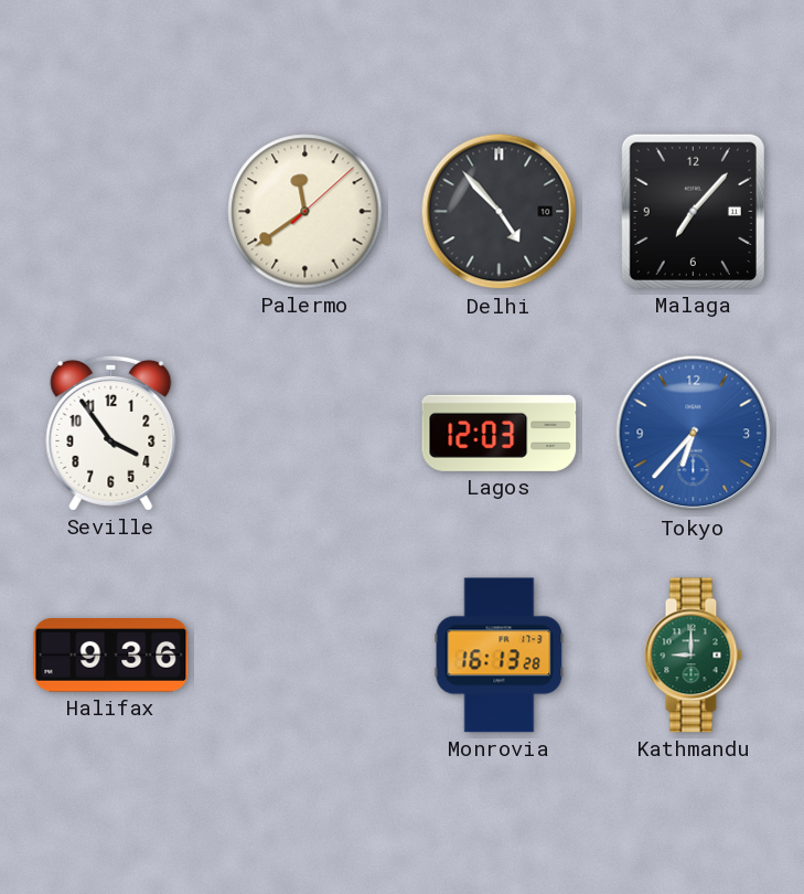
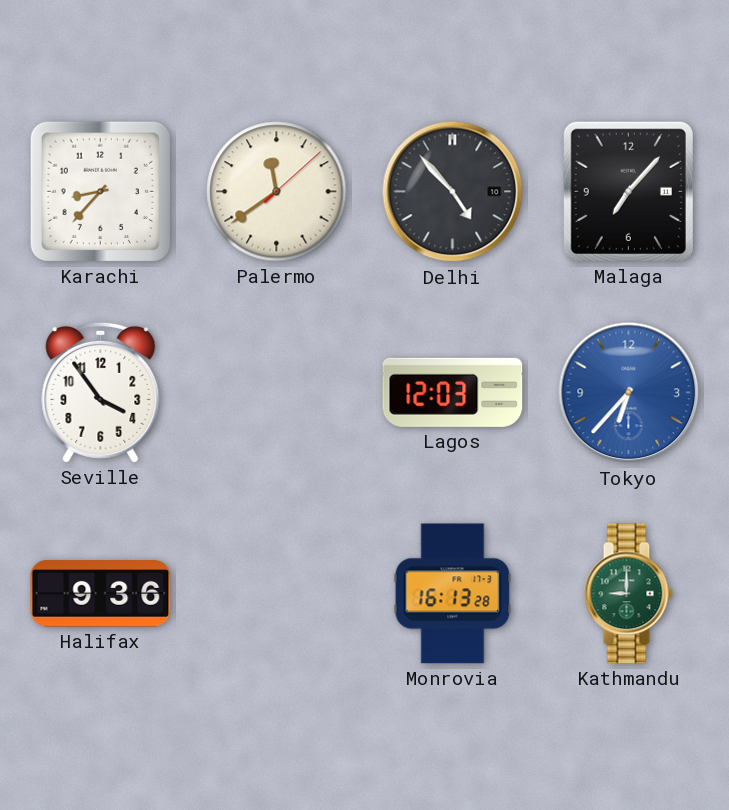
Karachi: none -> 8:37
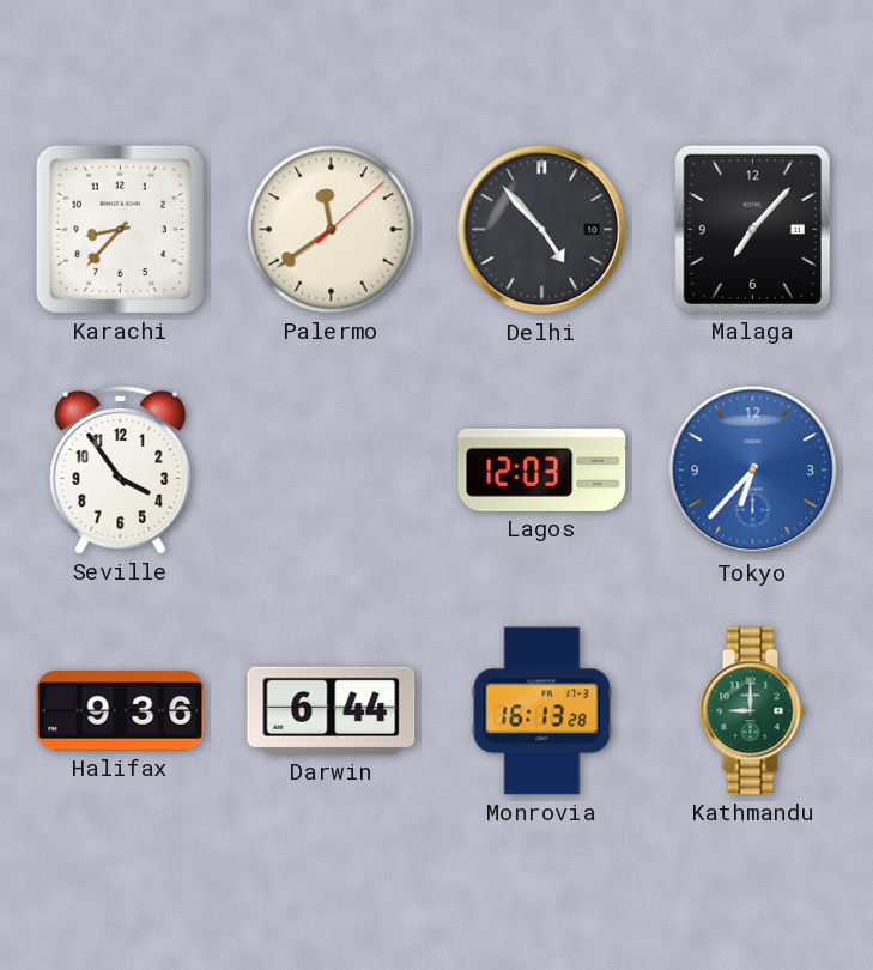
Darwin: none -> 6:44
